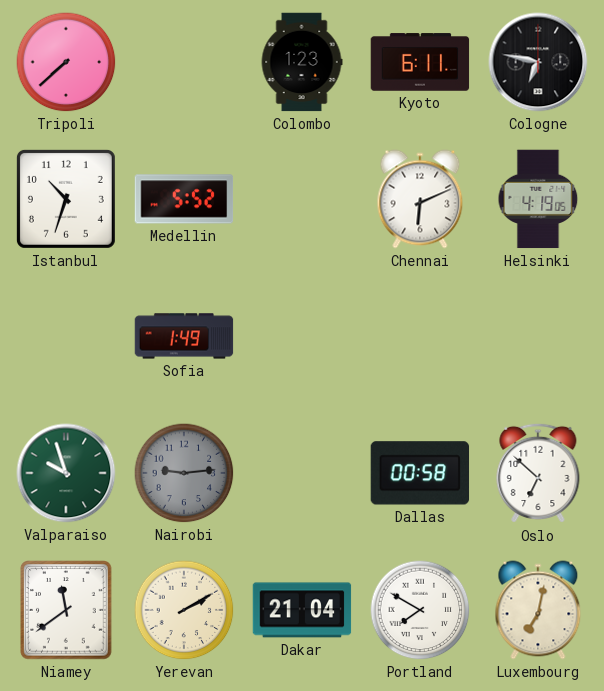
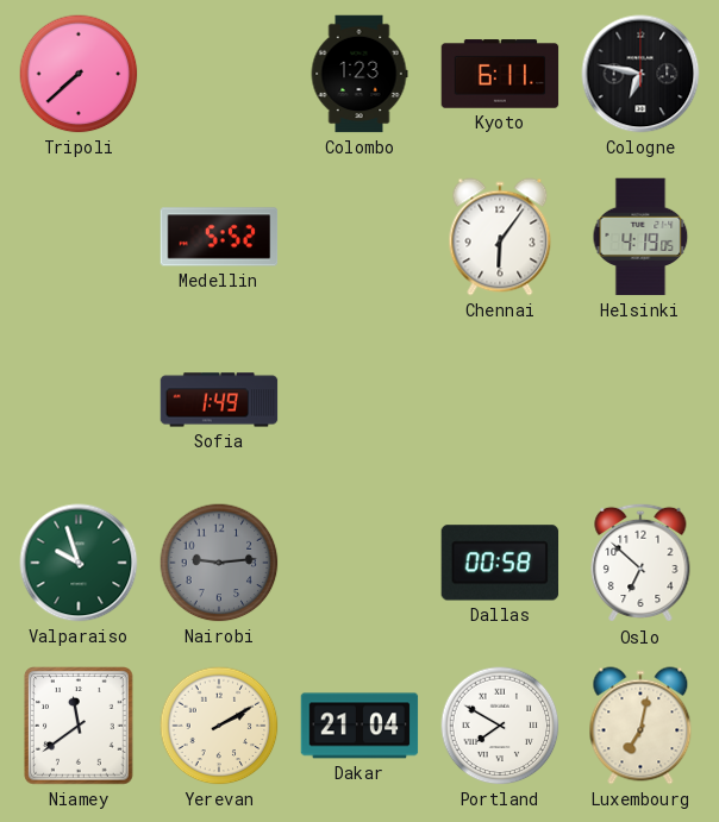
Istanbul: 10:33 -> none
Chennai: 6:11 -> 6:06
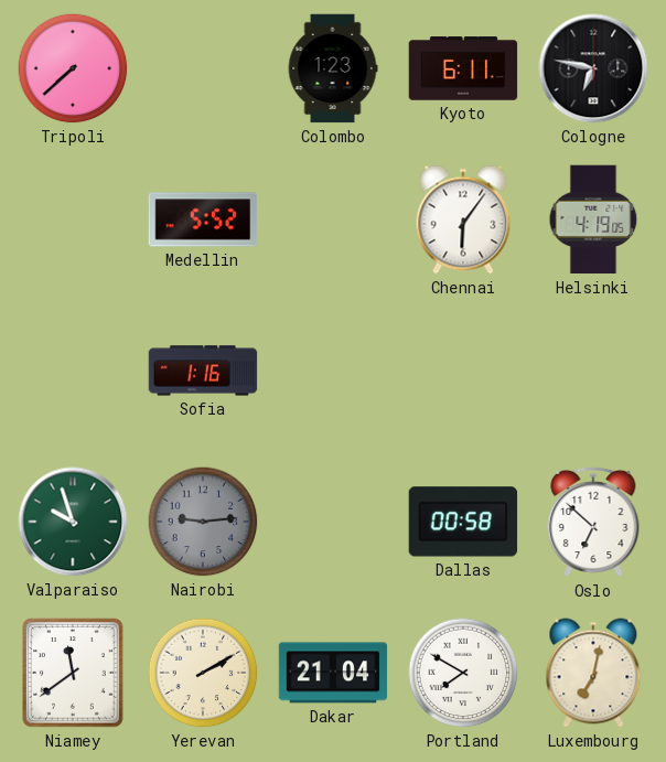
Sofia: 1:49 -> 1:16
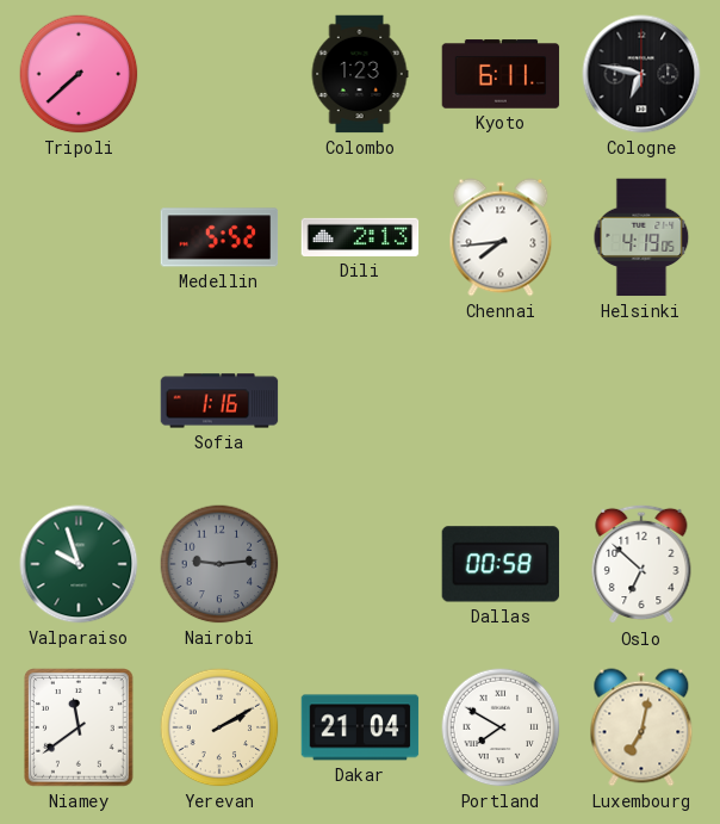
Dili: none -> 2:13
Chennai: 6:06 -> 7:44
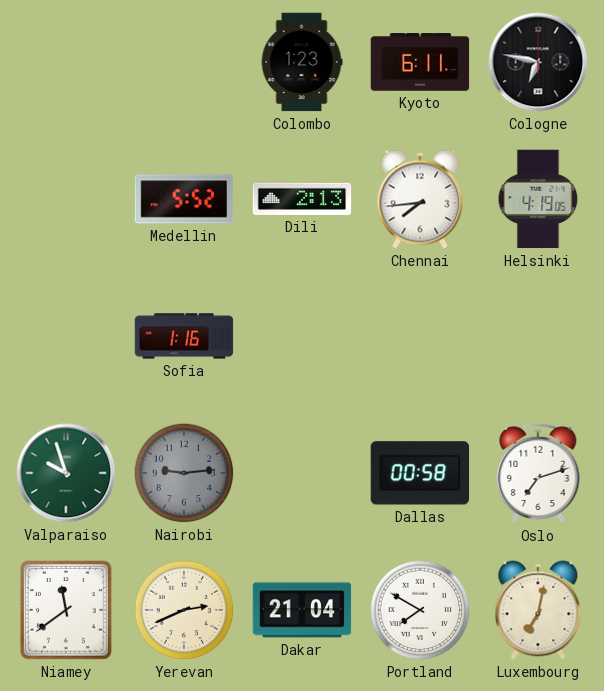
Tripoli: 7:38 -> none
Oslo: 6:52 -> 7:12
Yerevan: 2:10 -> 2:41
